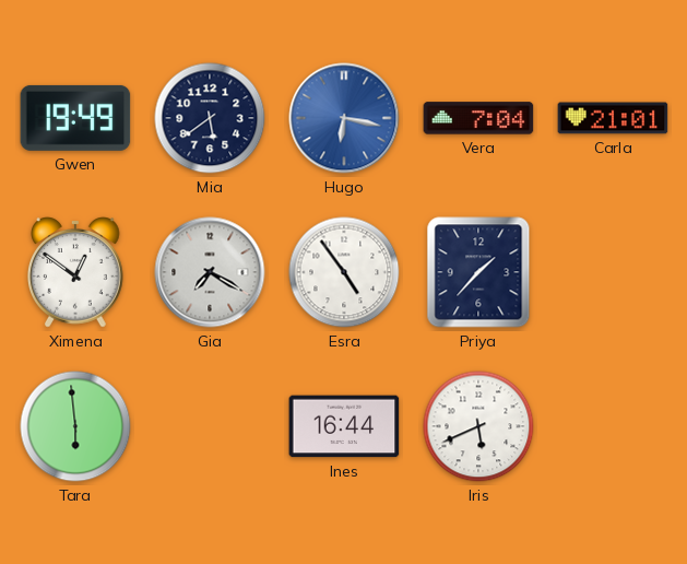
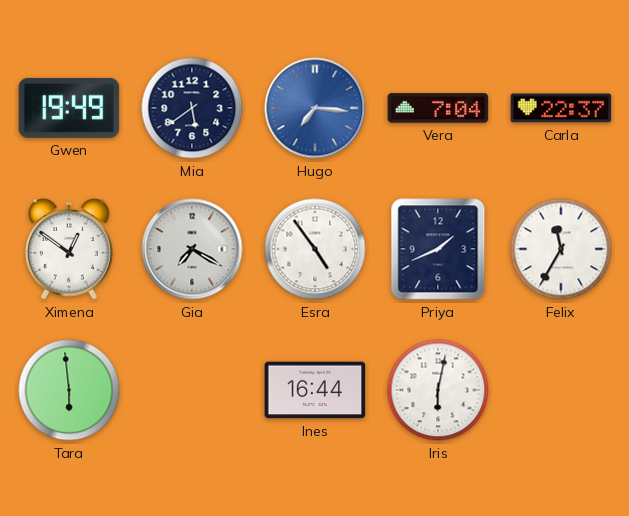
Hugo: 6:17 -> 7:16
Carla: 21:01 -> 22:37
Priya: 1:37 -> 1:41
Felix: none -> 11:35
Iris: 5:41 -> 6:02
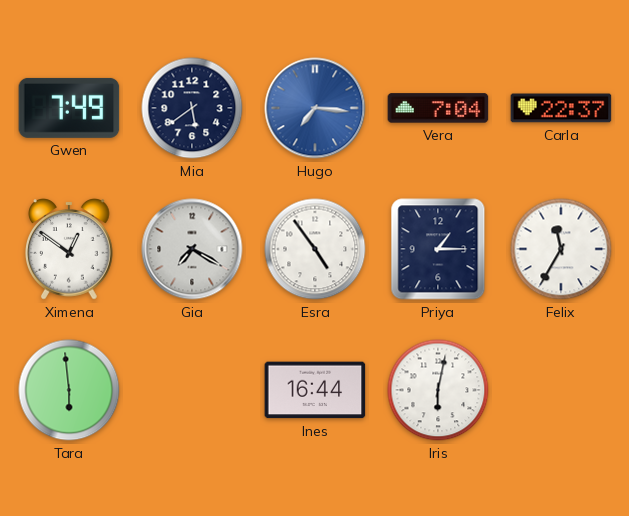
Gwen: 19:49 -> 7:49
Priya: 1:41 -> 1:15
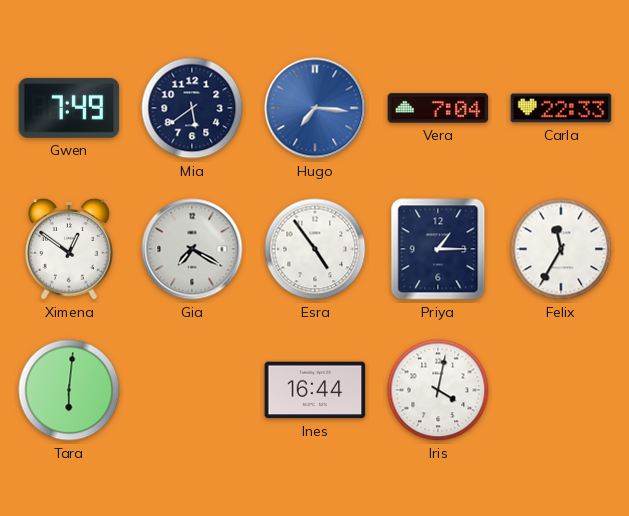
Carla: 22:37 -> 22:33
Tara: 5:59 -> 6:01
Iris: 6:02 -> 4:02
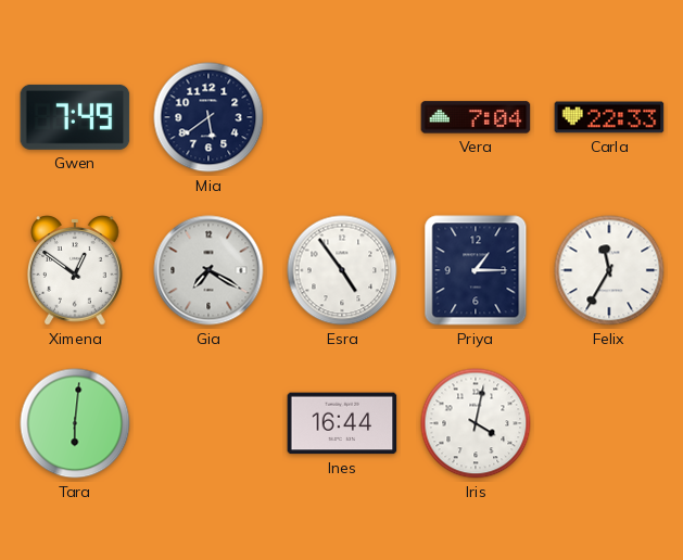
Hugo: 7:16 -> none
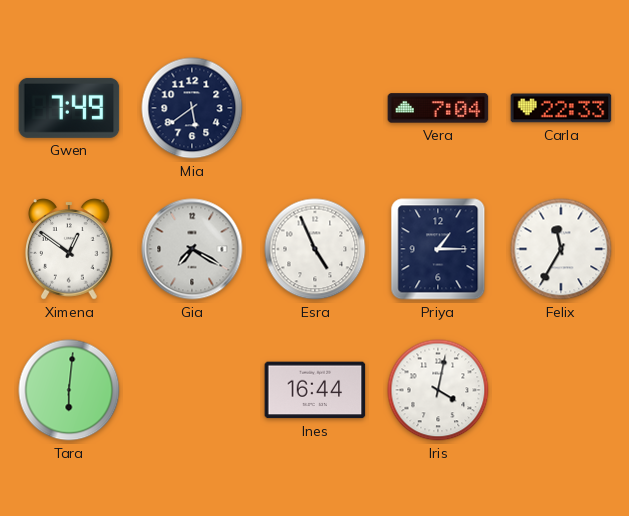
Esra: 4:54 -> 4:56
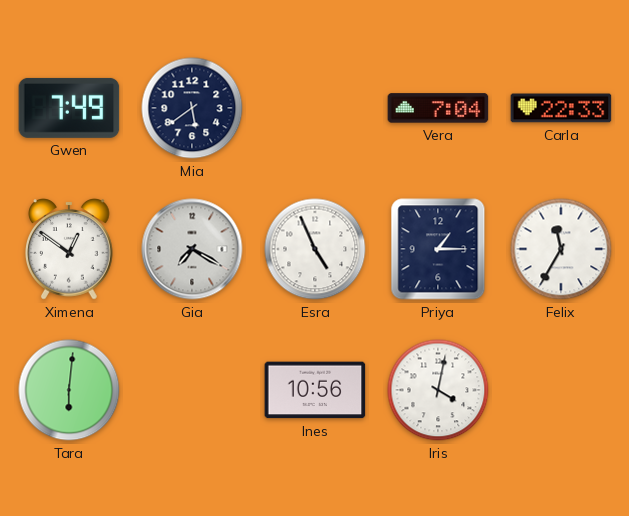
Ines: 16:44 -> 10:56
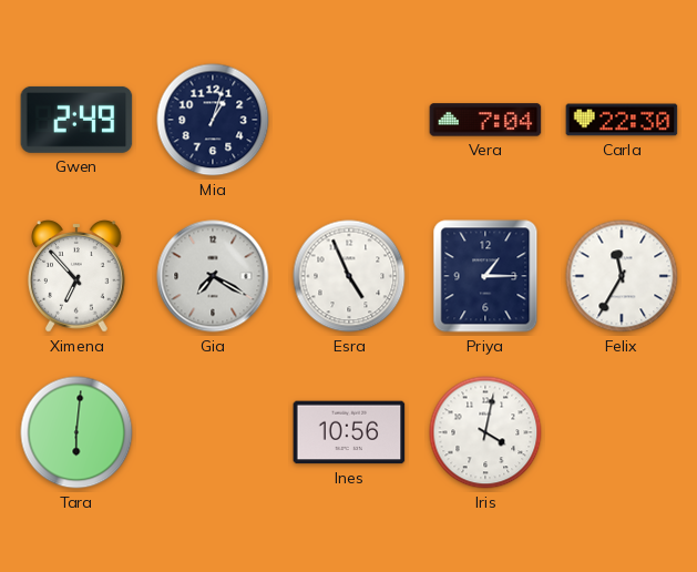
Gwen: 7:49 -> 2:49
Mia: 5:39 -> 1:03
Carla: 22:33 -> 22:30
Ximena: 12:51 -> 6:53
